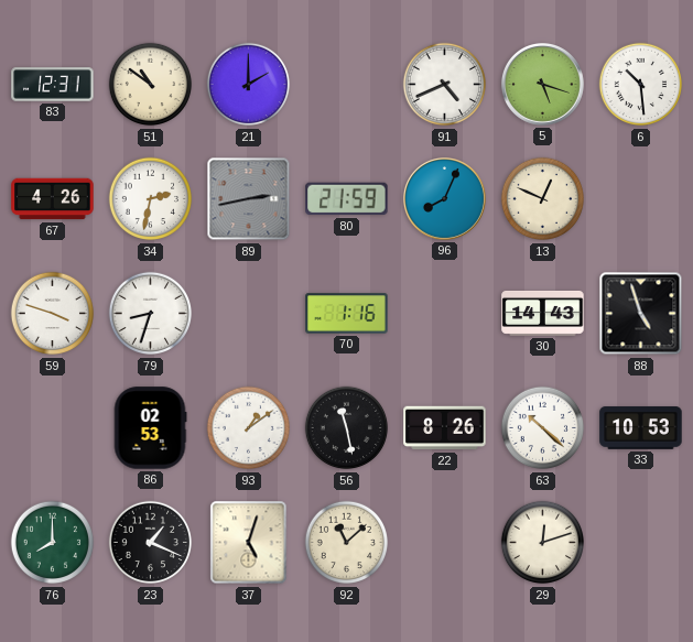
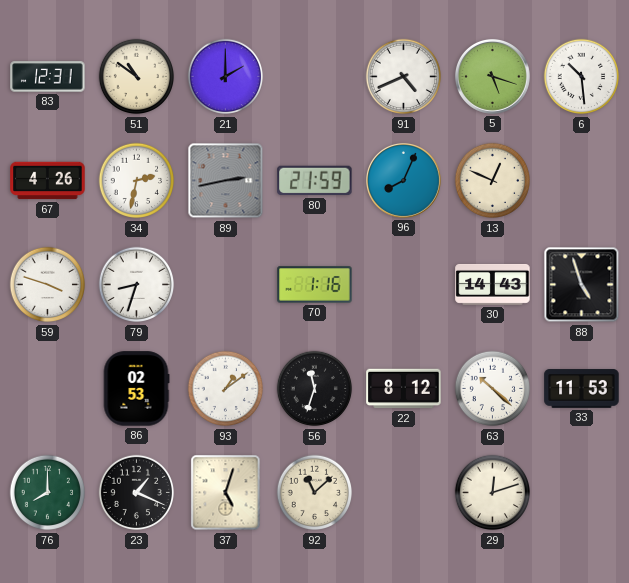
56: 11:28 -> 11:33
22: 8:26 -> 8:12
33: 10:53 -> 11:53
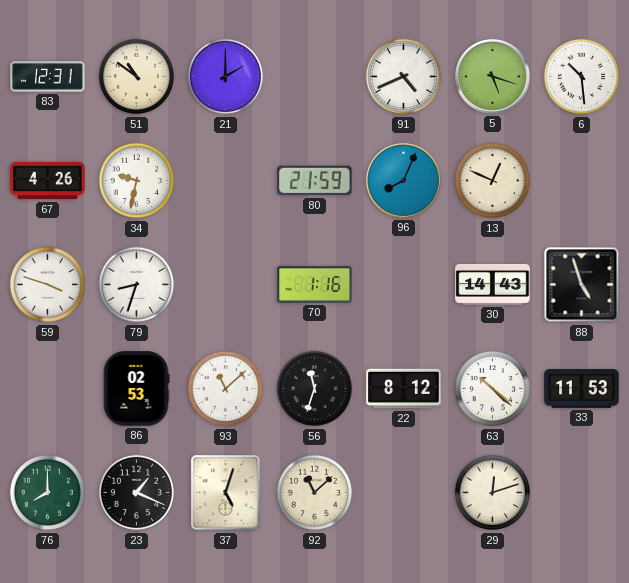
34: 2:32 -> 9:32
89: 2:43 -> none
93: 1:09 -> 11:08
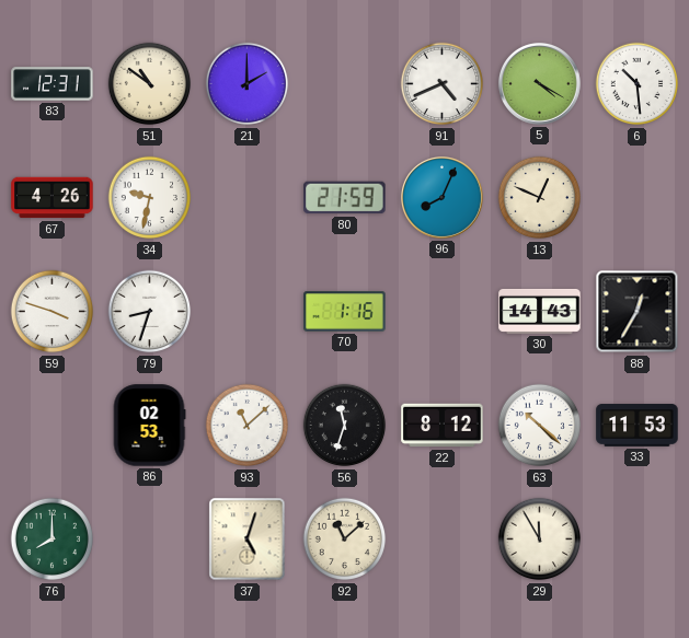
5: 5:18 -> 4:20
88: 4:57 -> 12:35
23: 1:19 -> none
29: 12:12 -> 11:55
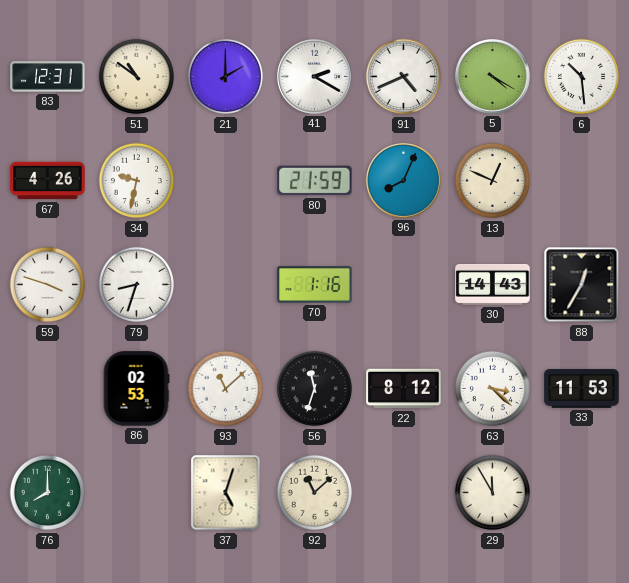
41: none -> 2:20
63: 10:22 -> 3:22
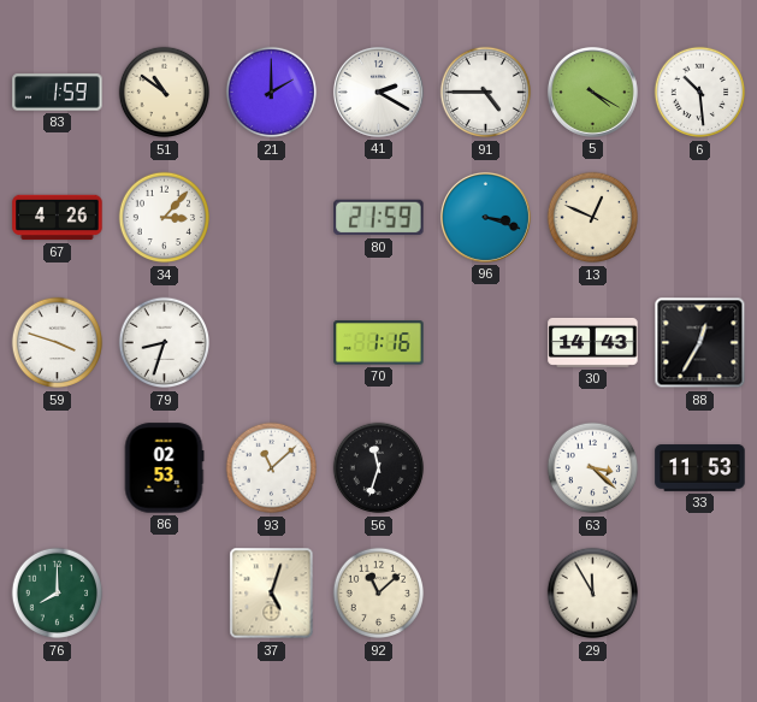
83: 12:31 -> 1:59
91: 4:41 -> 4:45
34: 9:32 -> 3:07
96: 8:04 -> 3:18
22: 8:12 -> none
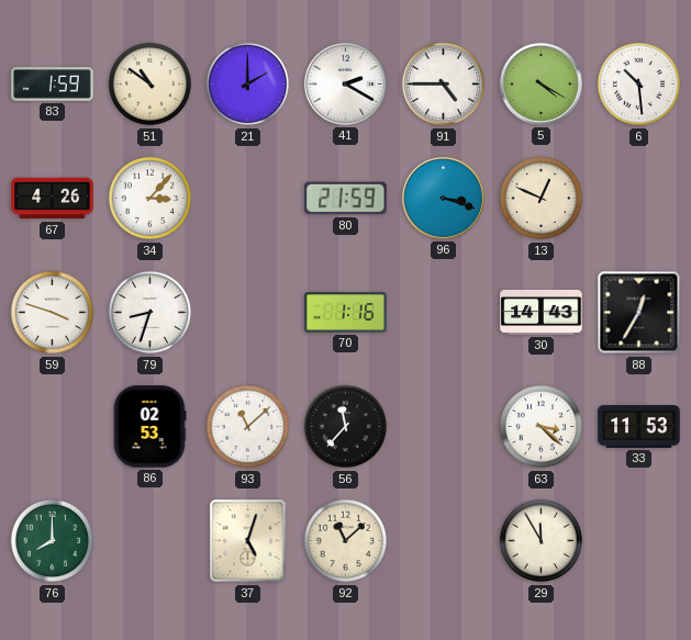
56: 11:33 -> 11:37
